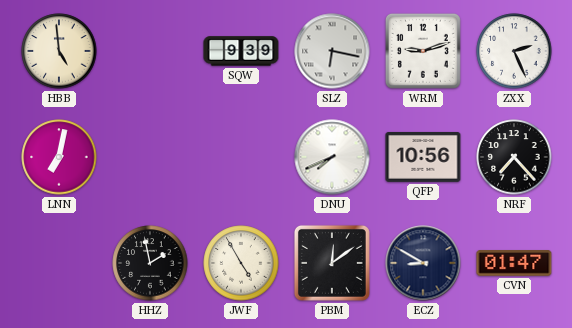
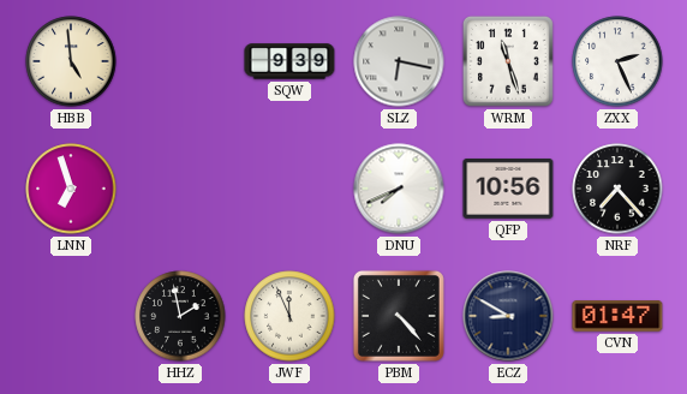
WRM: 9:12 -> 11:27
LNN: 7:02 -> 6:57
JWF: 4:55 -> 11:56
PBM: 12:09 -> 4:23
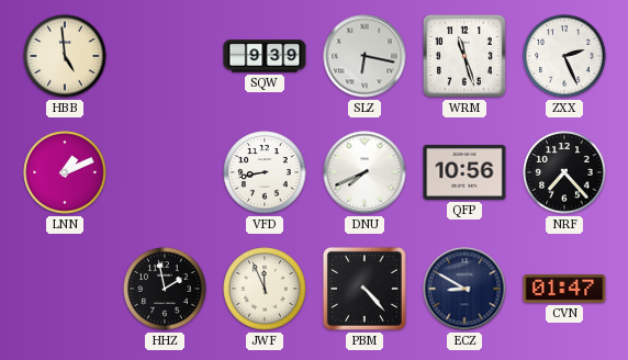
LNN: 6:57 -> 1:11
VFD: none -> 8:43
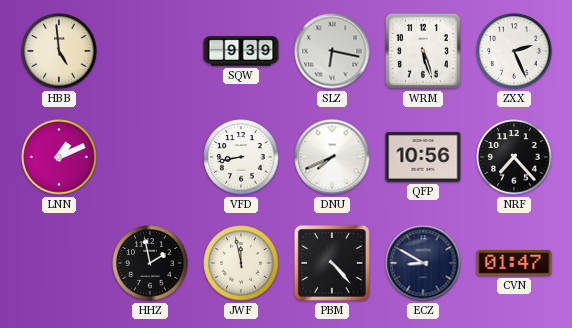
WRM: 11:27 -> 5:27
JWF: 11:56 -> 11:58
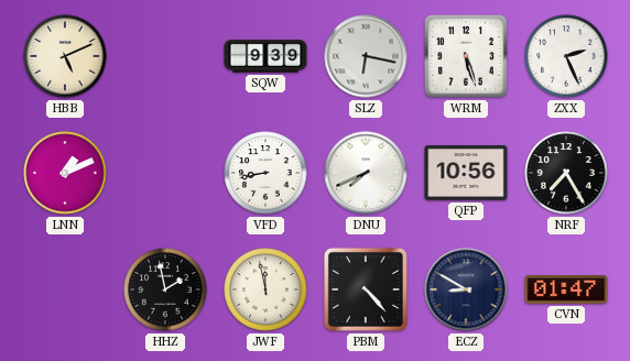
HBB: 4:59 -> 5:11
NRF: 7:23 -> 7:25
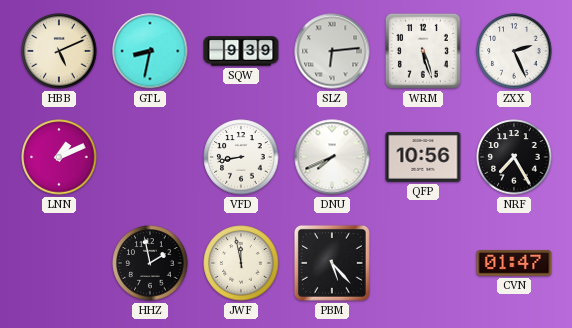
GTL: none -> 8:32
SLZ: 6:17 -> 6:14
PBM: 4:23 -> 5:23
ECZ: 8:50 -> none
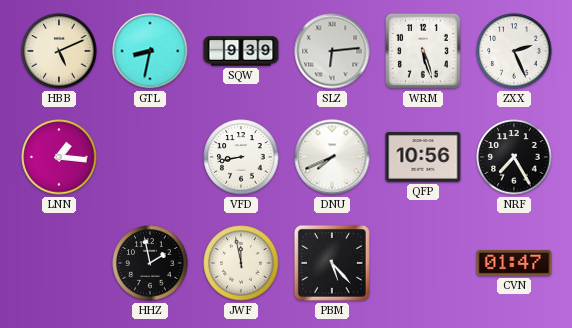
LNN: 1:11 -> 1:16
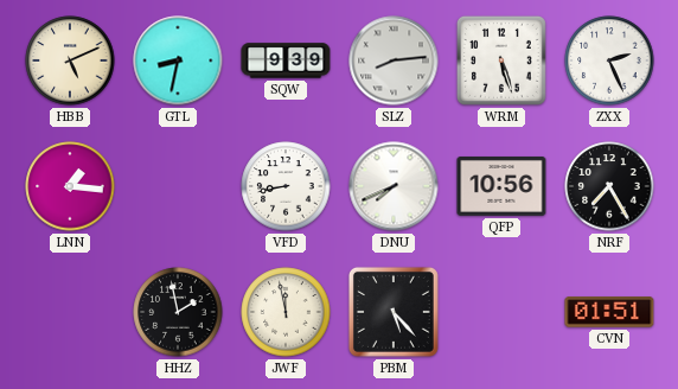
SLZ: 6:14 -> 8:14
CVN: 01:47 -> 01:51
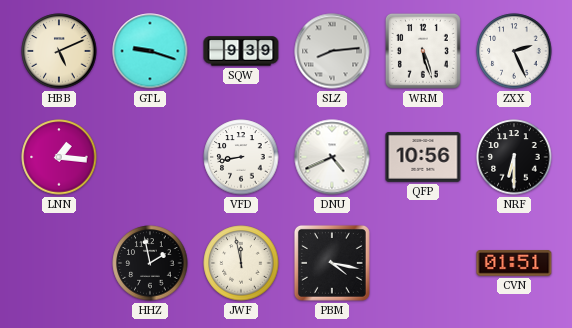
GTL: 8:32 -> 9:18
DNU: 7:41 -> 4:41
NRF: 7:25 -> 6:30
PBM: 5:23 -> 4:17
